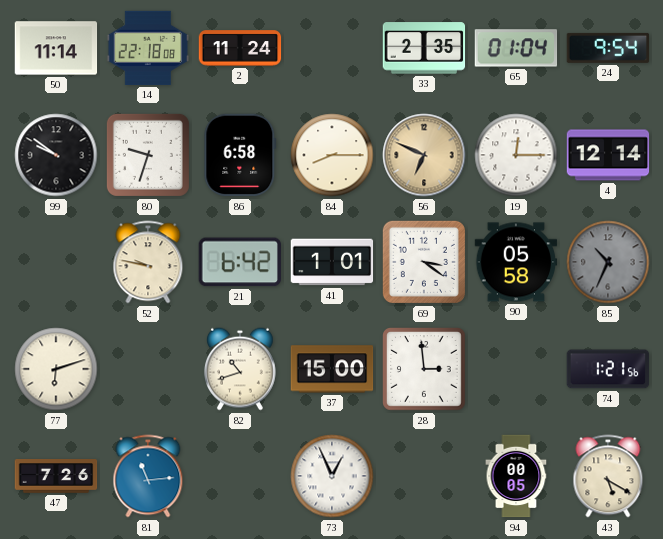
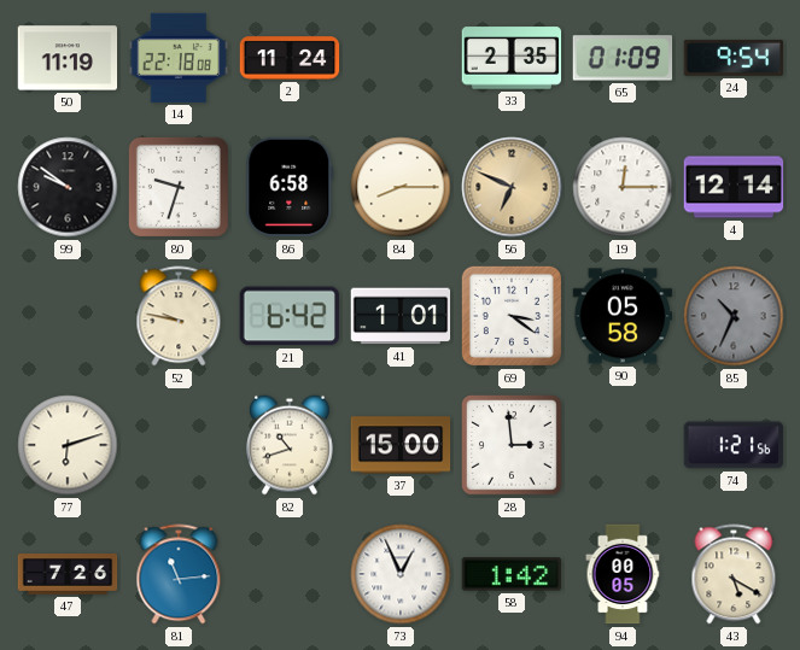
50: 11:14 -> 11:19
65: 01:04 -> 01:09
58: none -> 1:42
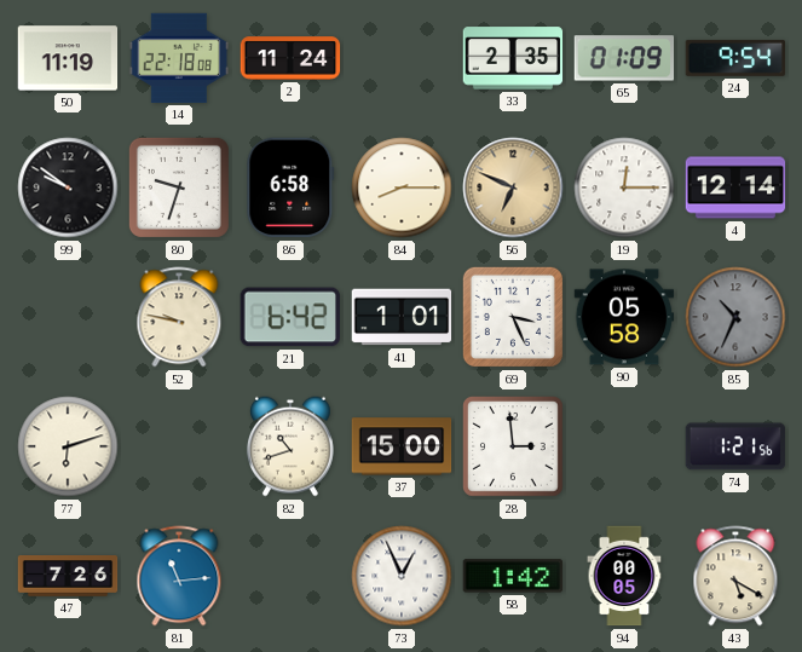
69: 3:21 -> 3:26
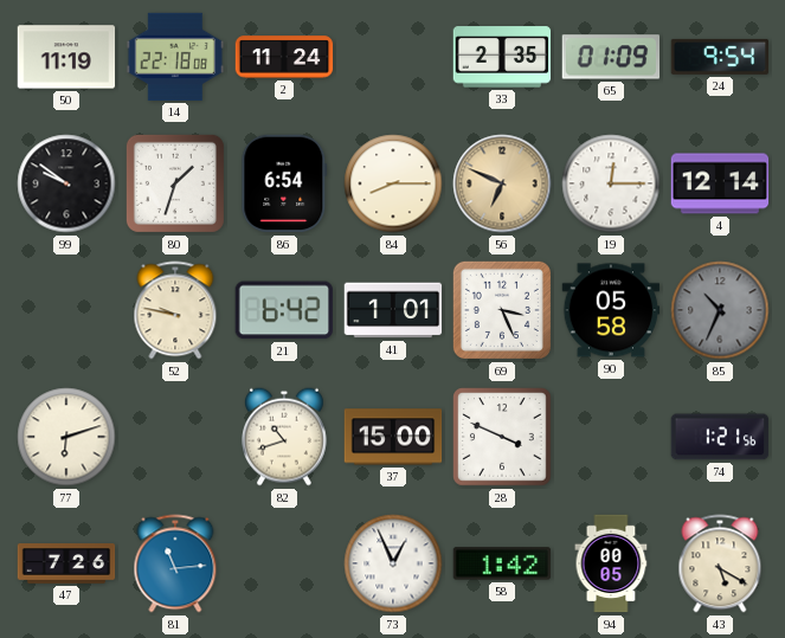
80: 9:33 -> 1:33
86: 6:58 -> 6:54
28: 2:59 -> 3:49
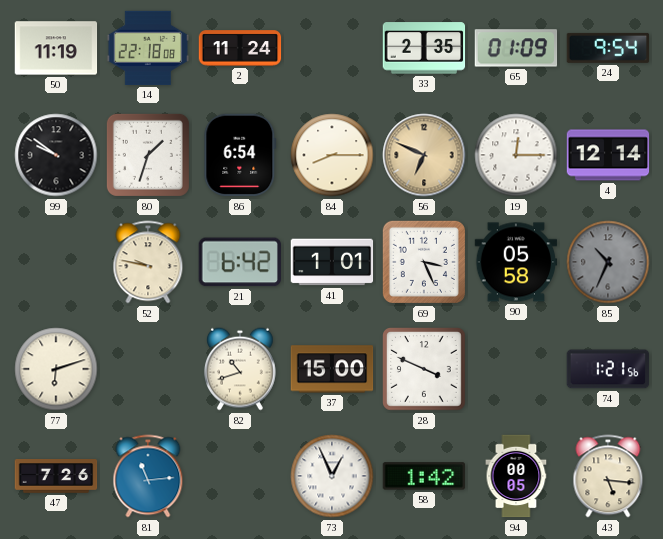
43: 5:20 -> 5:16
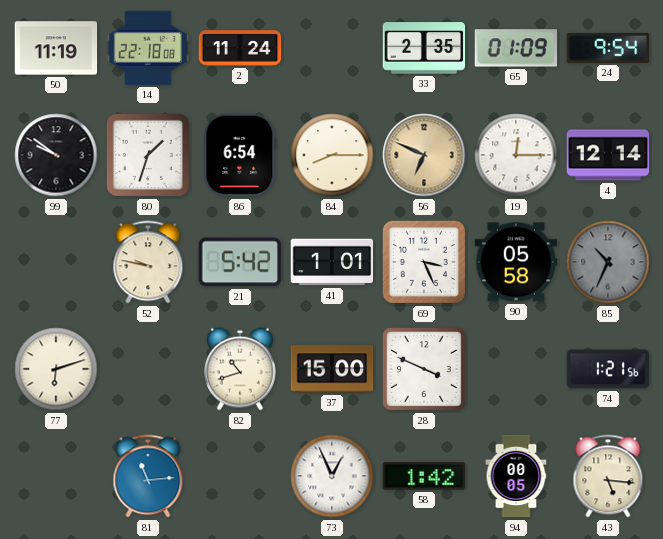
21: 6:42 -> 5:42
47: 7:26 -> none
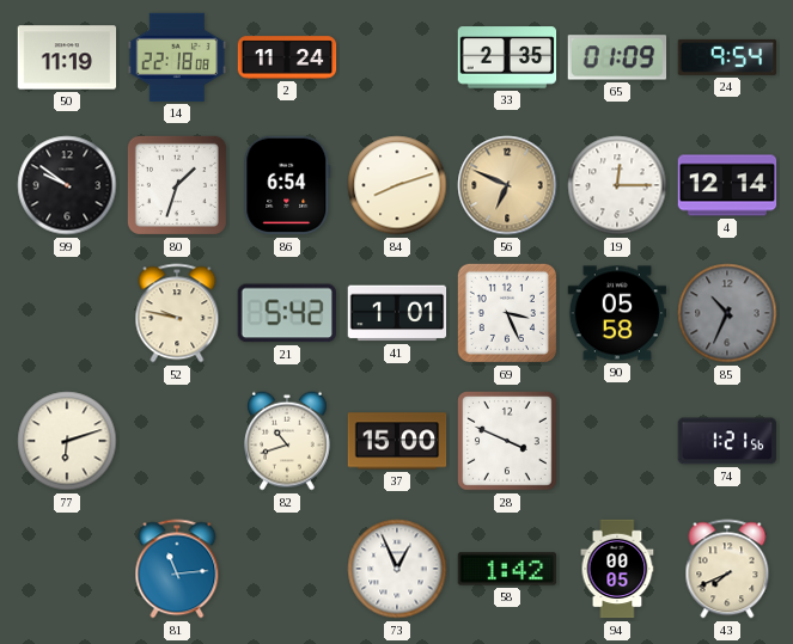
84: 8:15 -> 8:12
43: 5:16 -> 7:41
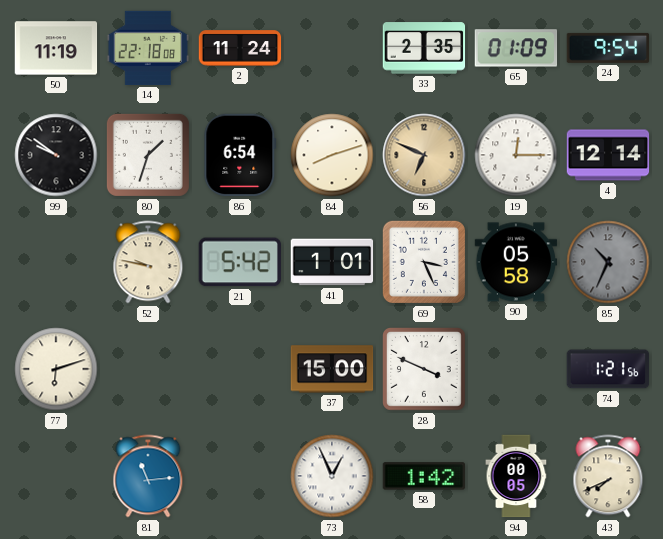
82: 10:42 -> none
